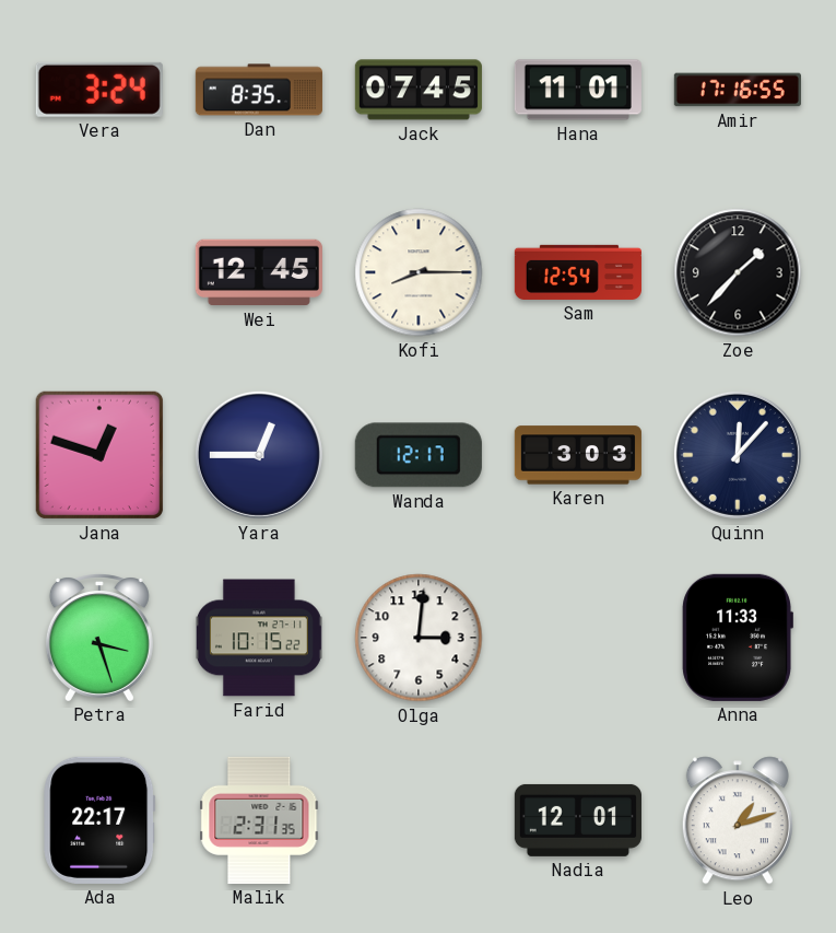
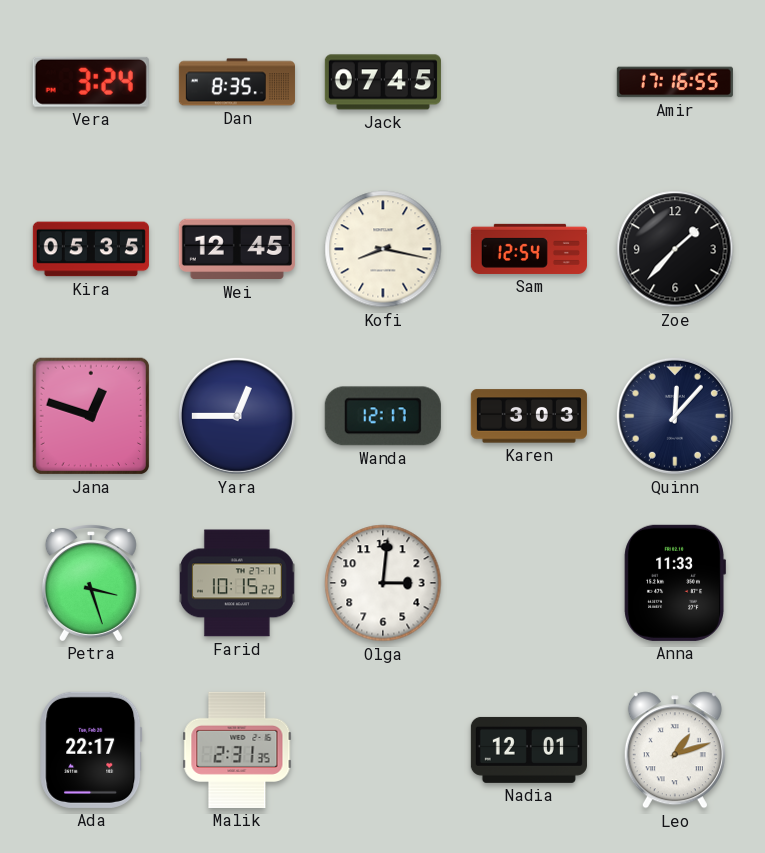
Hana: 11:01 -> none
Kira: none -> 05:35
Kofi: 8:15 -> 8:17
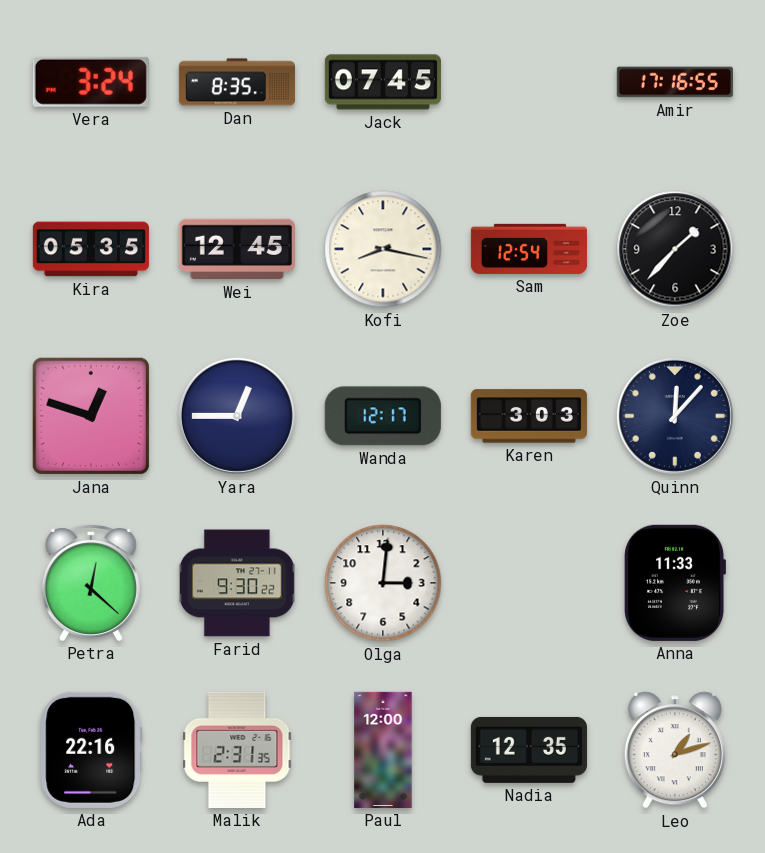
Petra: 3:27 -> 12:22
Farid: 10:15 -> 9:30
Ada: 22:17 -> 22:16
Paul: none -> 12:00
Nadia: 12:01 -> 12:35
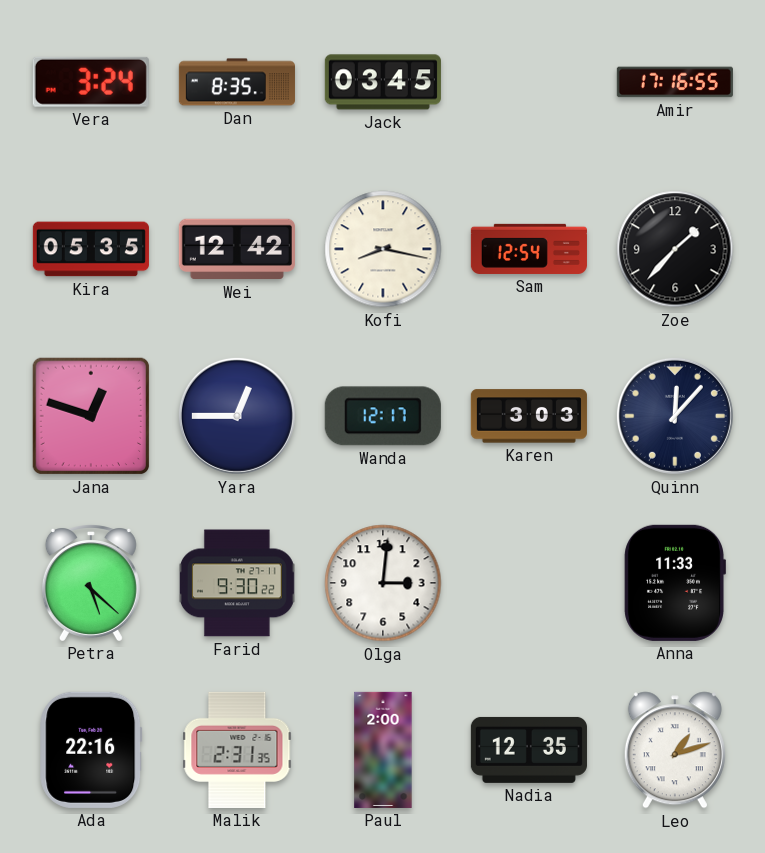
Jack: 07:45 -> 03:45
Wei: 12:45 -> 12:42
Petra: 12:22 -> 5:22
Paul: 12:00 -> 2:00
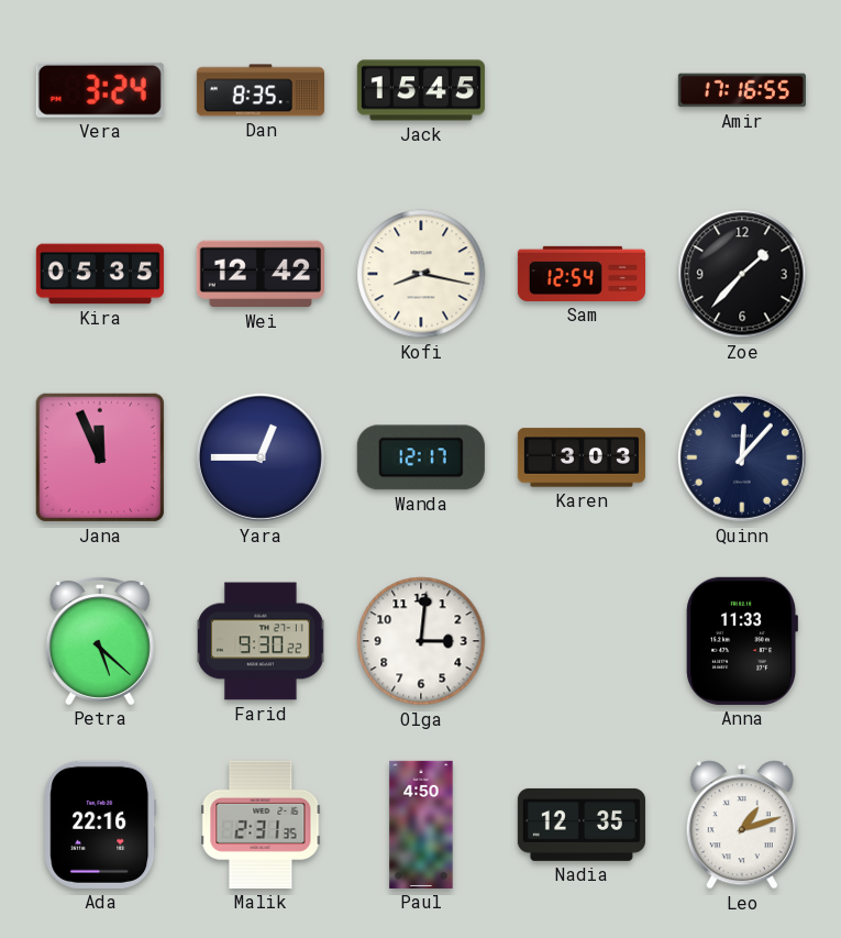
Jack: 03:45 -> 15:45
Jana: 12:48 -> 11:56
Paul: 2:00 -> 4:50
